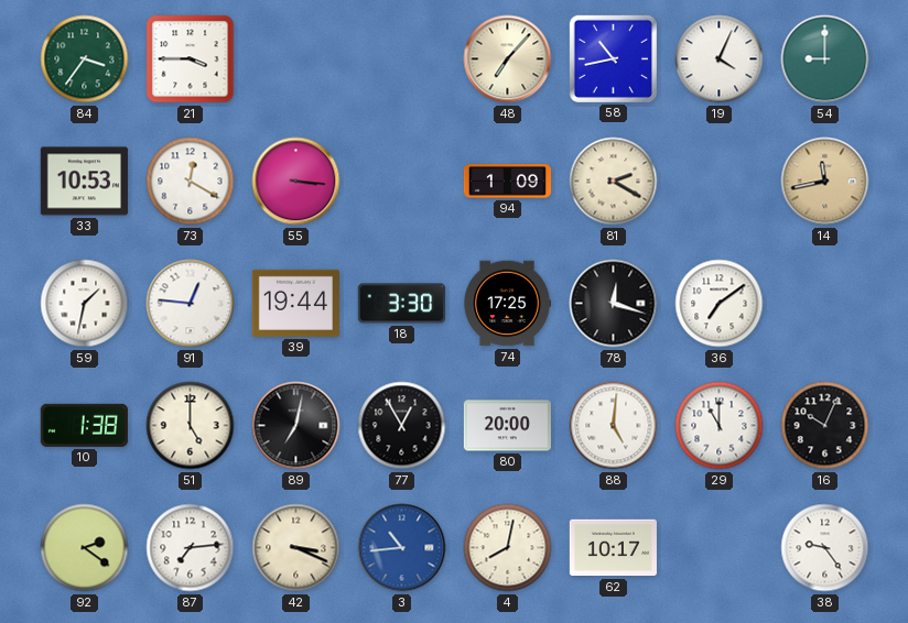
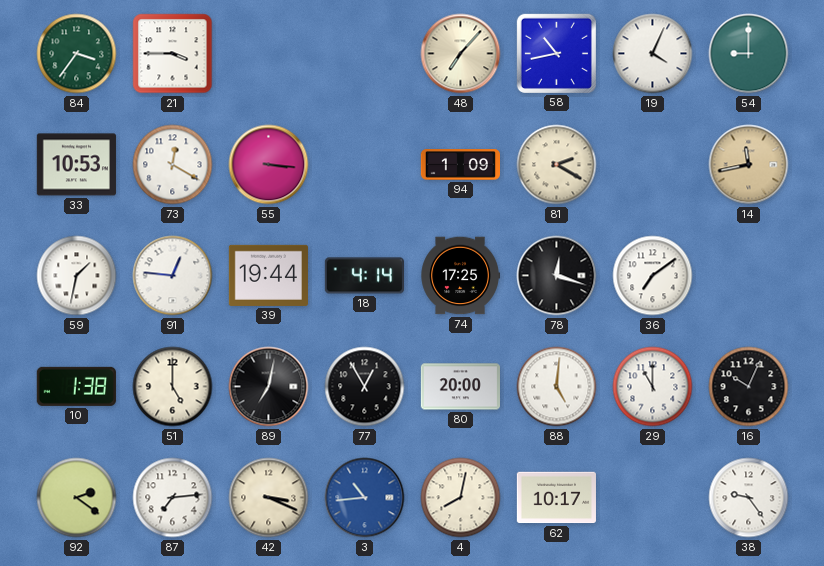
18: 3:30 -> 4:14
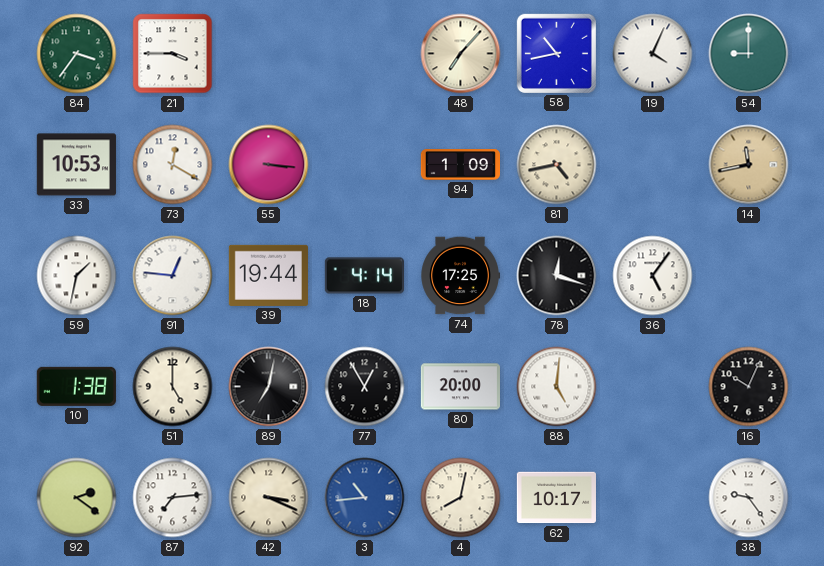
81: 2:20 -> 4:43
36: 7:09 -> 5:06
29: 11:00 -> none
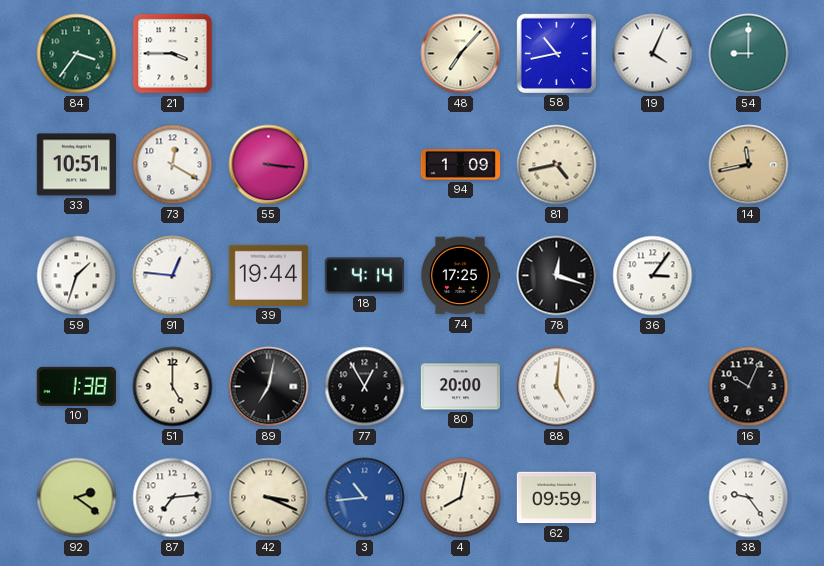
33: 10:53 -> 10:51
59: 1:32 -> 1:33
36: 5:06 -> 3:06
62: 10:17 -> 09:59
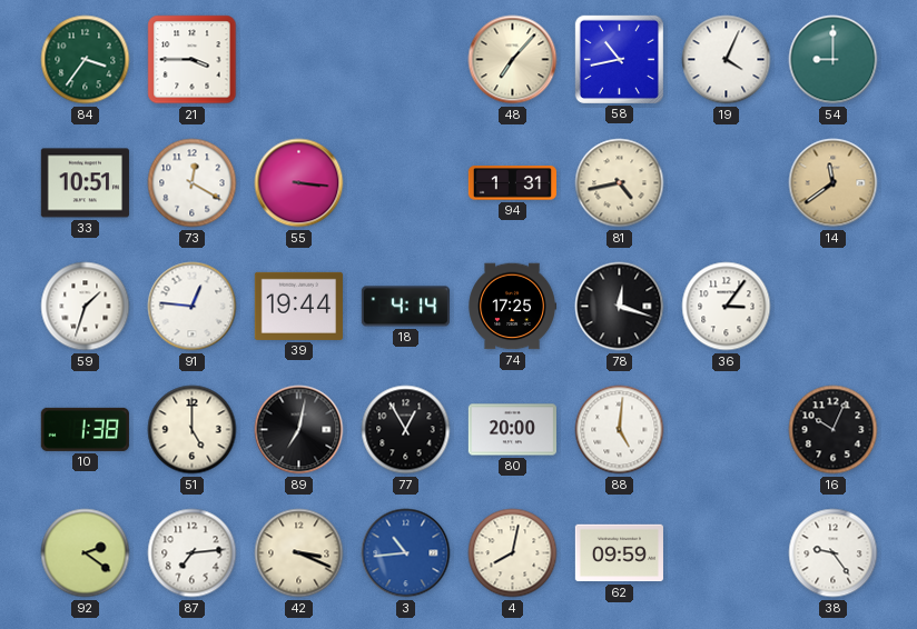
94: 1:09 -> 1:31
14: 11:43 -> 11:39
